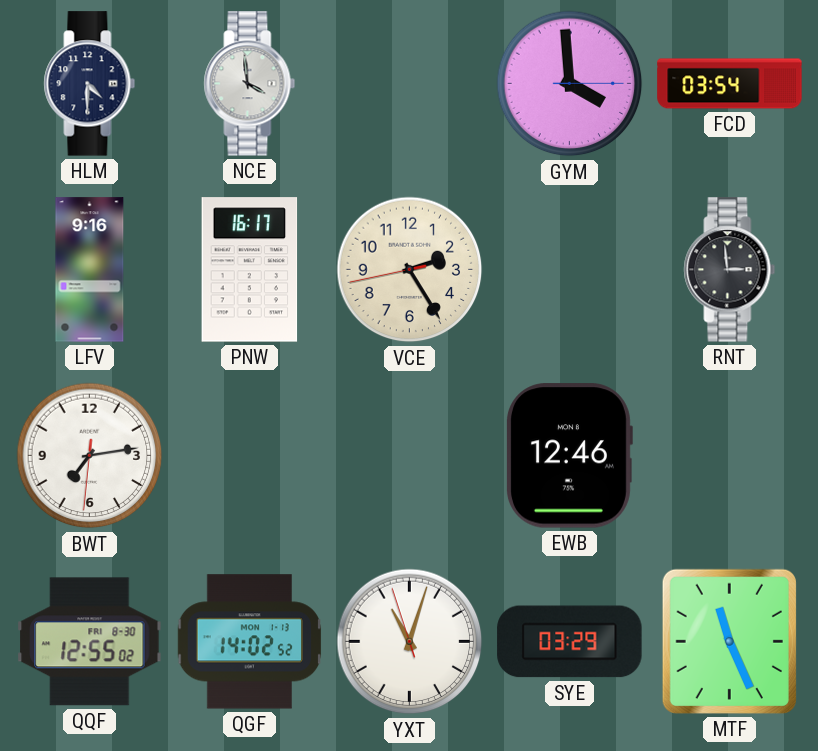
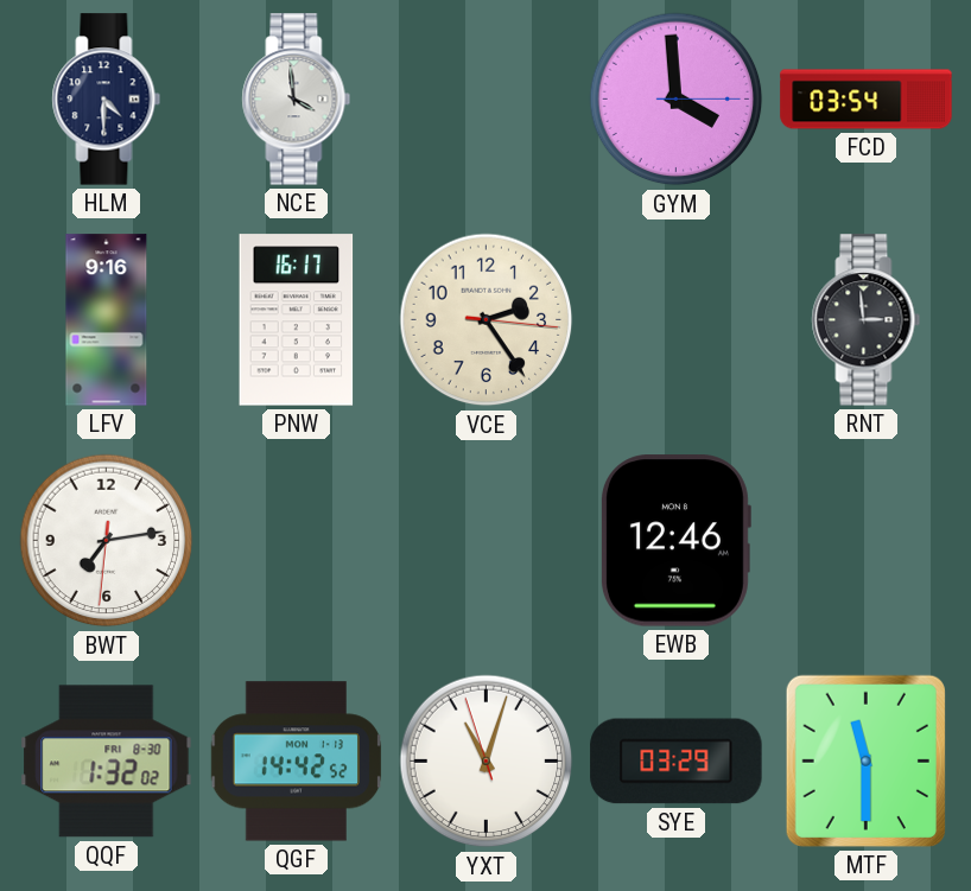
VCE: 2:24:43 -> 2:24:16
QQF: 12:55 -> 1:32
QGF: 14:02 -> 14:42
MTF: 11:26 -> 11:30
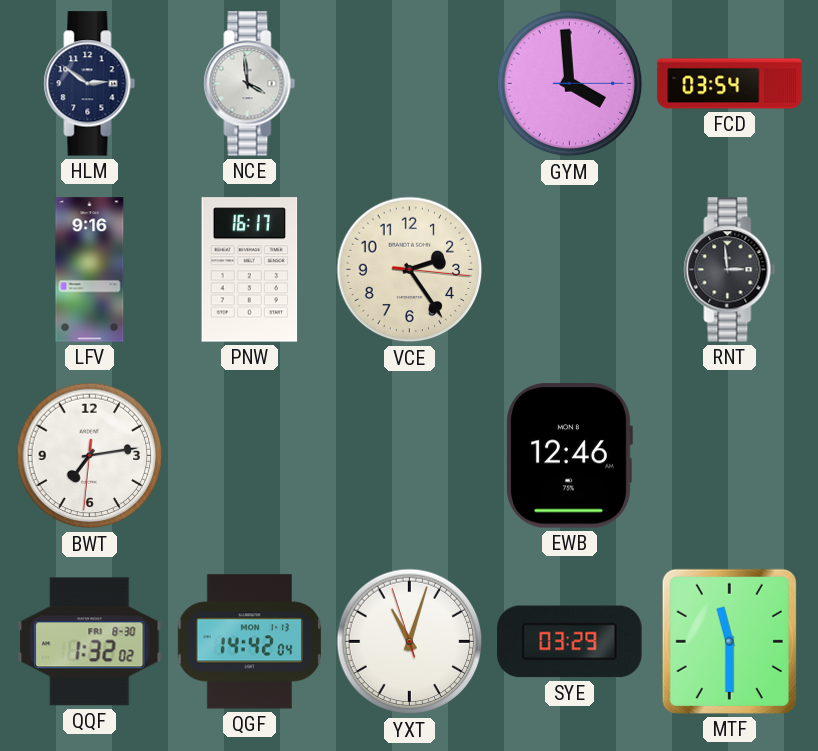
HLM: 4:30 -> 2:51
QGF: 14:42:52 -> 14:42:04
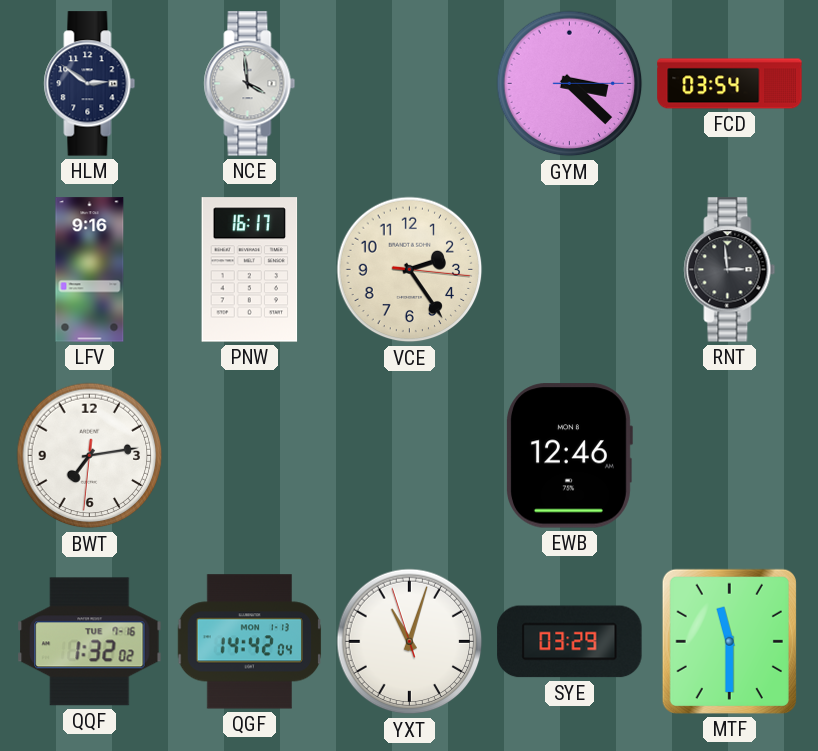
GYM: 3:59 -> 3:22
QQF date: FRI 8-30 -> TUE 7-16
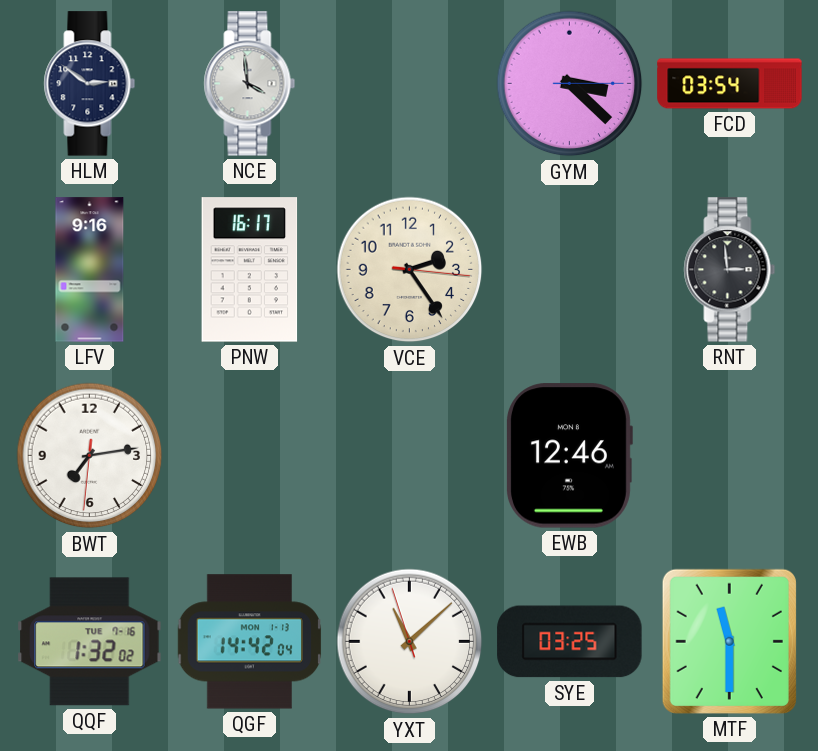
YXT: 11:02 -> 11:07
SYE: 03:29 -> 03:25
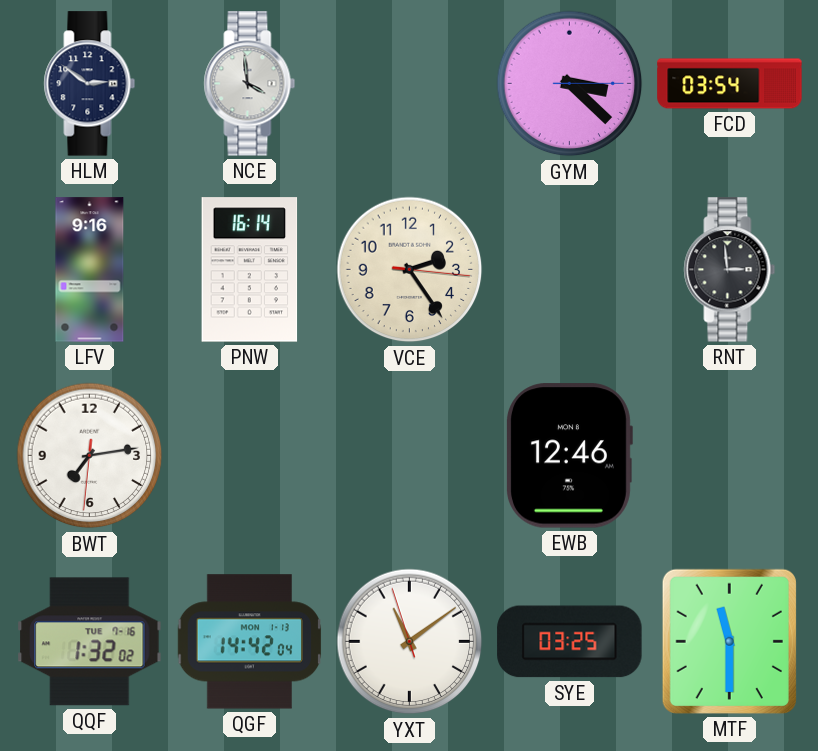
PNW: 16:17 -> 16:14
YXT: 11:07 -> 11:08
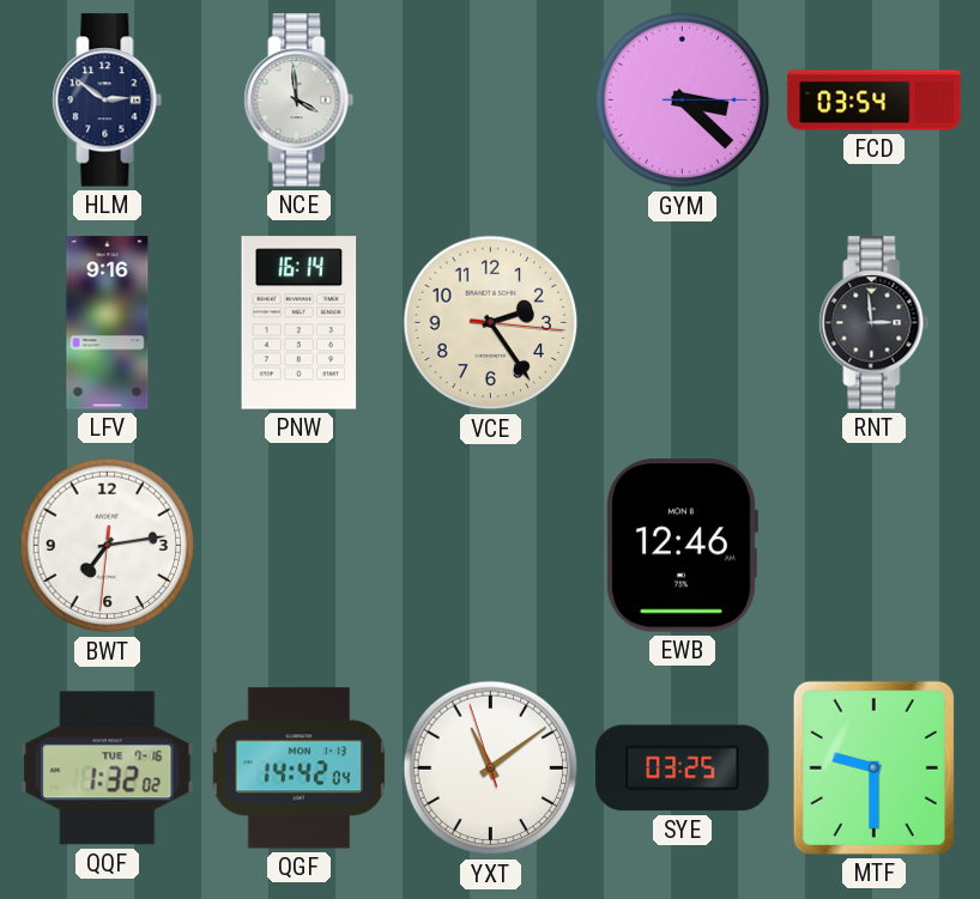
MTF: 11:30 -> 9:30
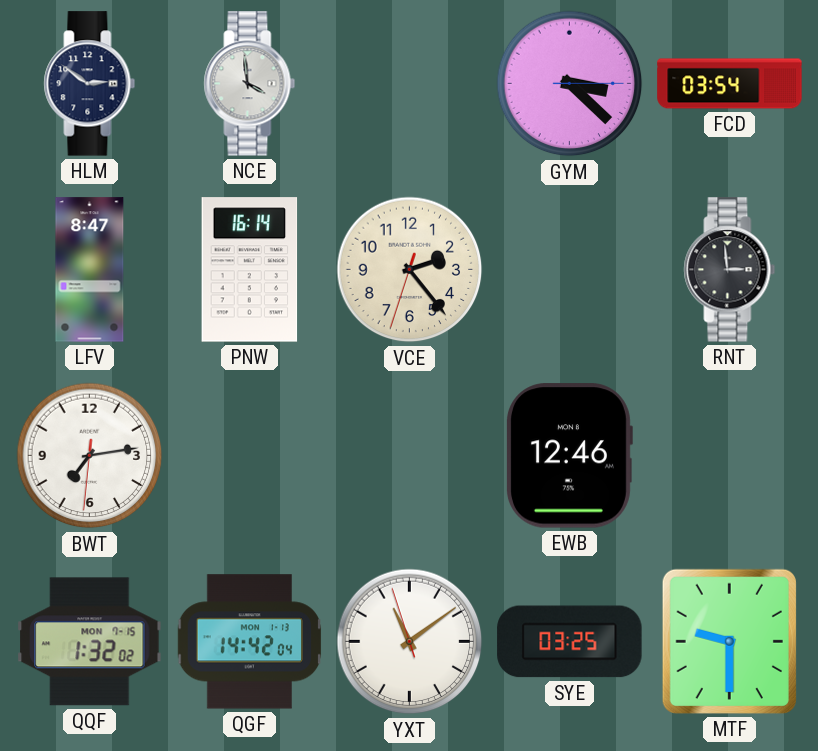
LFV: 9:16 -> 8:47
VCE: 2:24 -> 2:23
QQF date: TUE 7-16 -> MON 7-15
